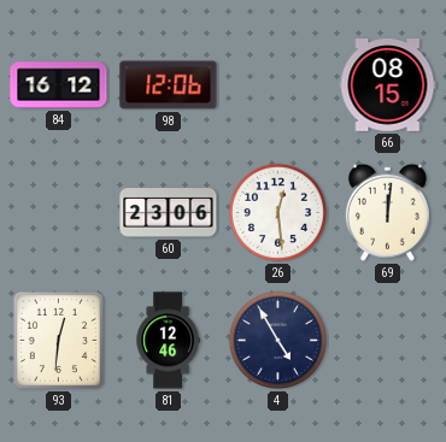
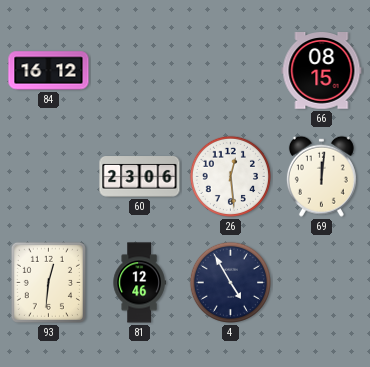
98: 12:06 -> none
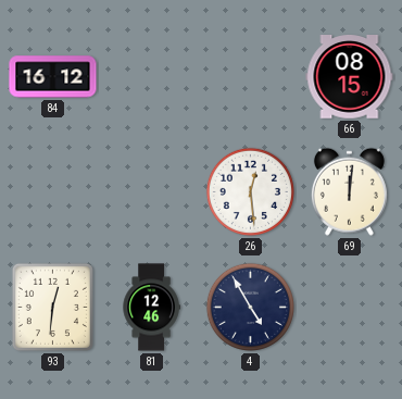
60: 23:06 -> none
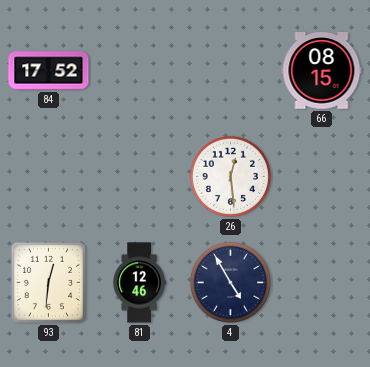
84: 16:12 -> 17:52
69: 12:01 -> none
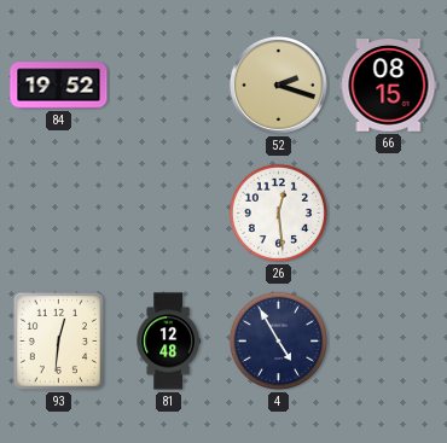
84: 17:52 -> 19:52
52: none -> 2:18
81: 12:46 -> 12:48
